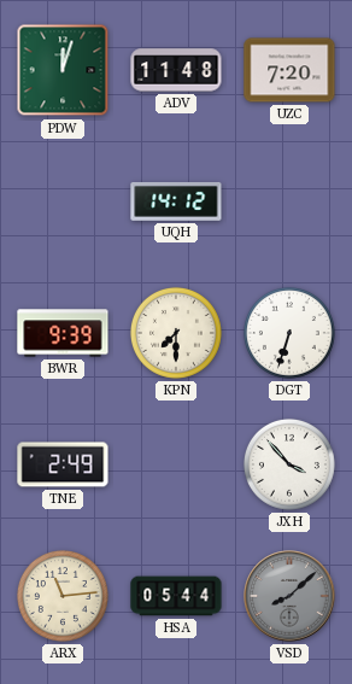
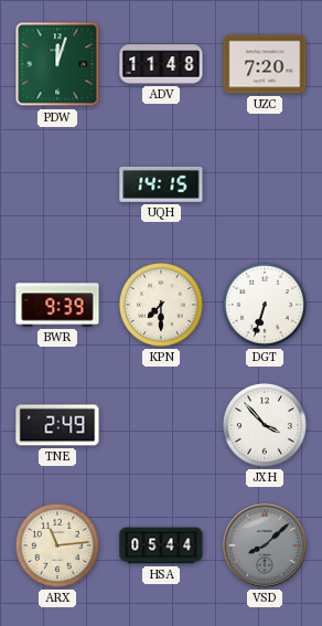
UQH: 14:12 -> 14:15
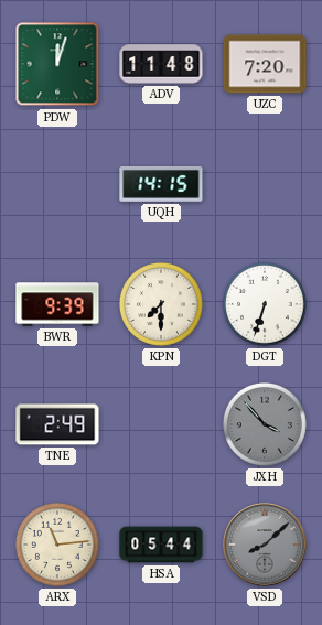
JXH dial: white -> grey
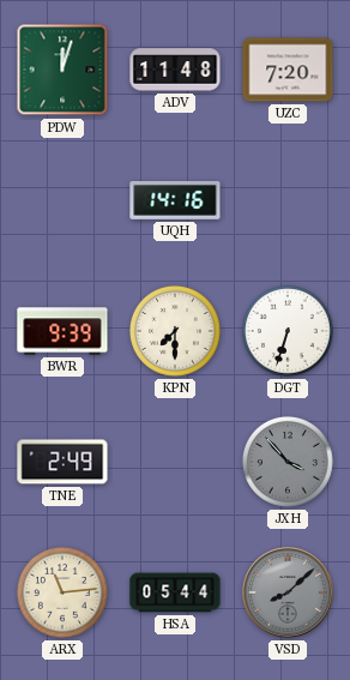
UQH: 14:15 -> 14:16
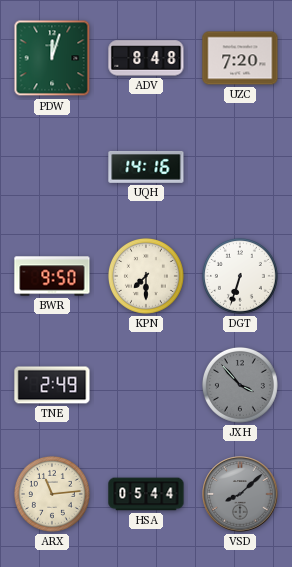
ADV: 11:48 -> 8:48
BWR: 9:39 -> 9:50
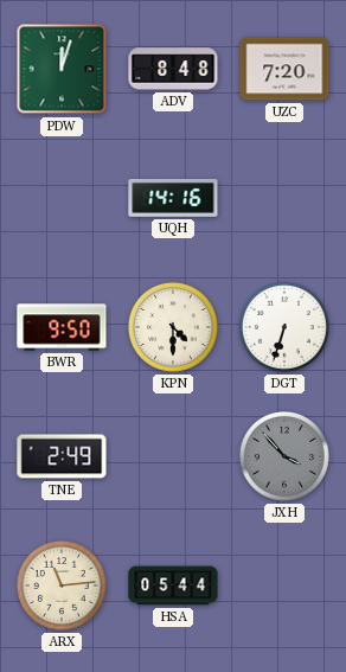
KPN: 7:30 -> 4:30
VSD: 8:08 -> none
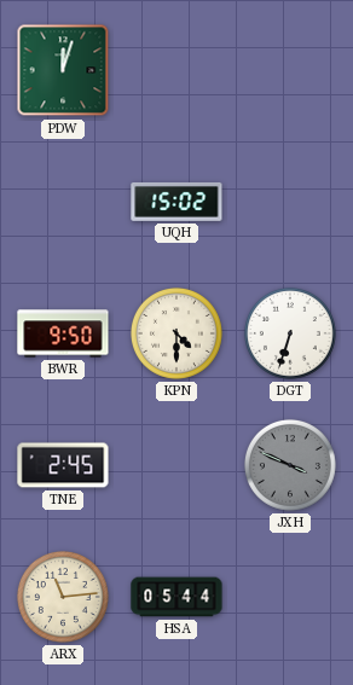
ADV: 8:48 -> none
UZC: 7:20 -> none
UQH: 14:16 -> 15:02
TNE: 2:49 -> 2:45
JXH: 3:53 -> 3:49
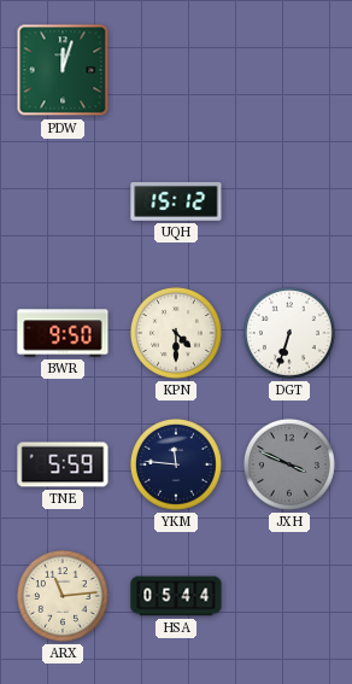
UQH: 15:02 -> 15:12
TNE: 2:45 -> 5:59
YKM: none -> 11:46
